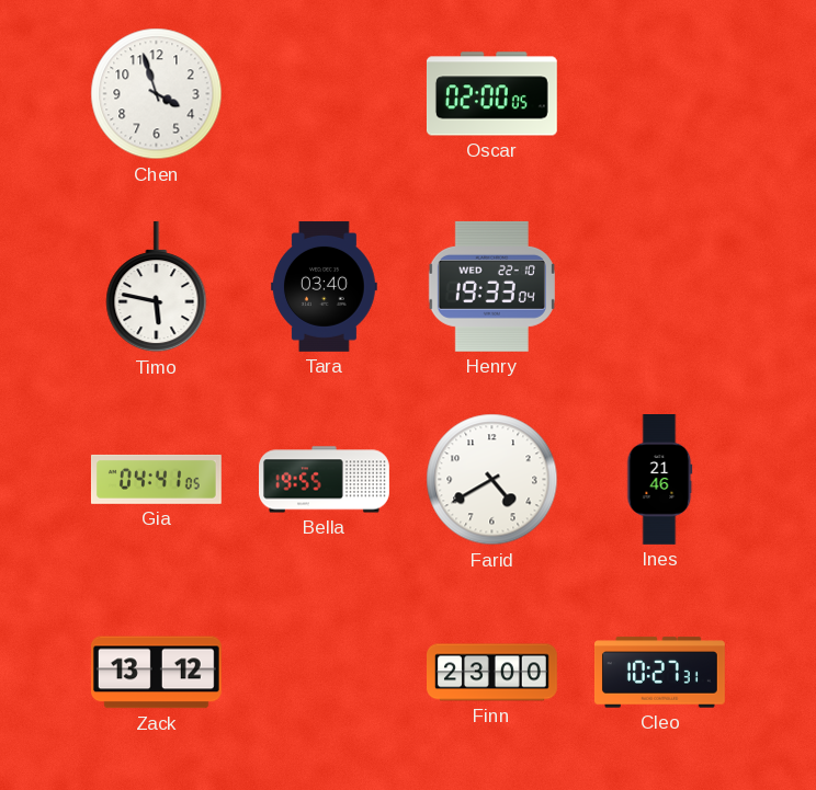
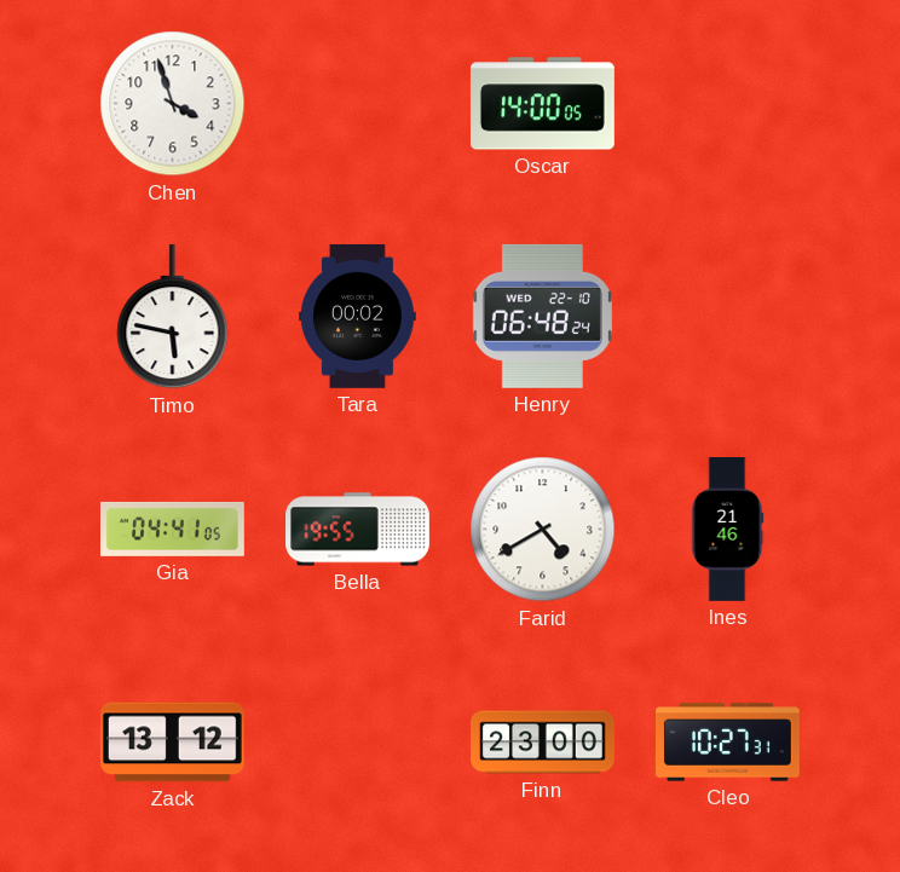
Oscar: 02:00 -> 14:00
Tara: 03:40 -> 00:02
Henry: 19:33 -> 06:48
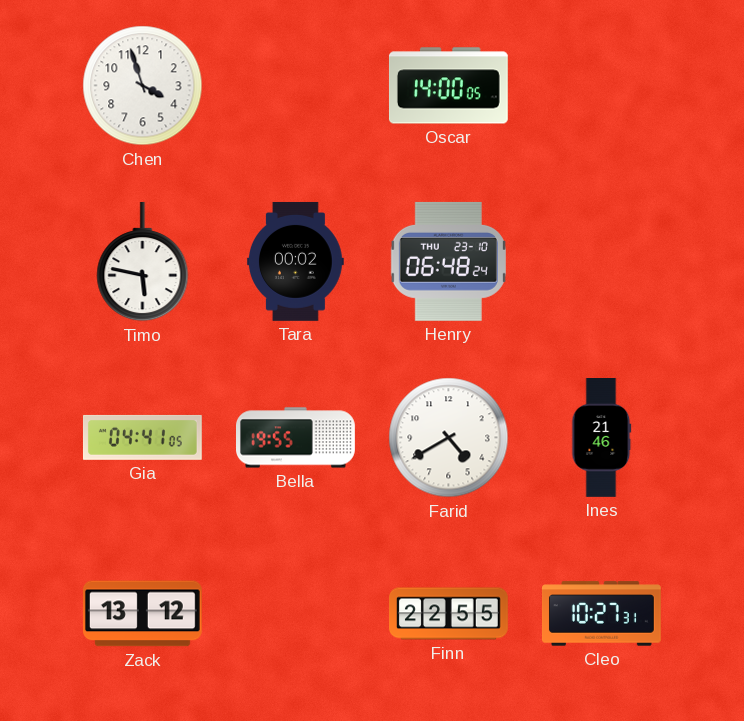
Henry date: WED 22-10 -> THU 23-10
Finn: 23:00 -> 22:55
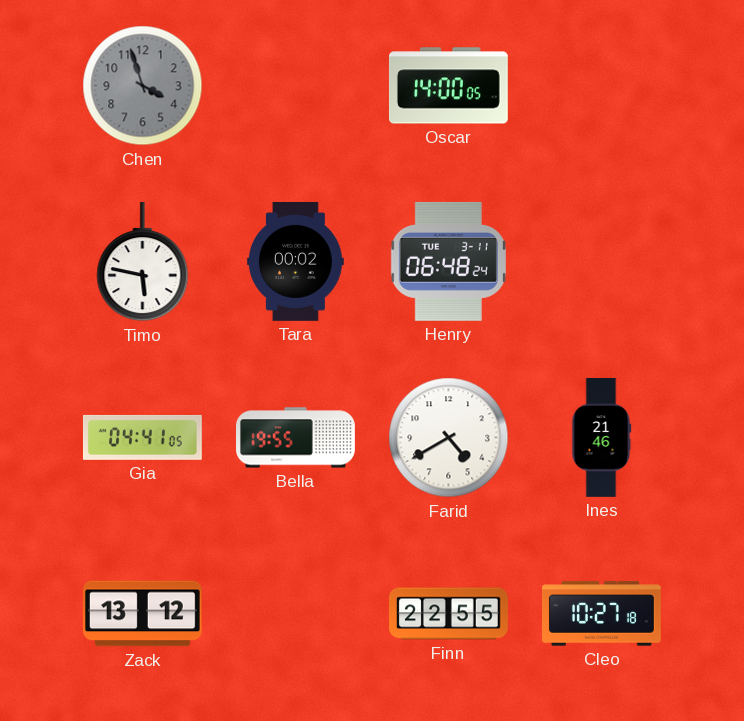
Chen dial: white -> grey
Henry date: THU 23-10 -> TUE 3-11
Cleo: 10:27:31 -> 10:27:18
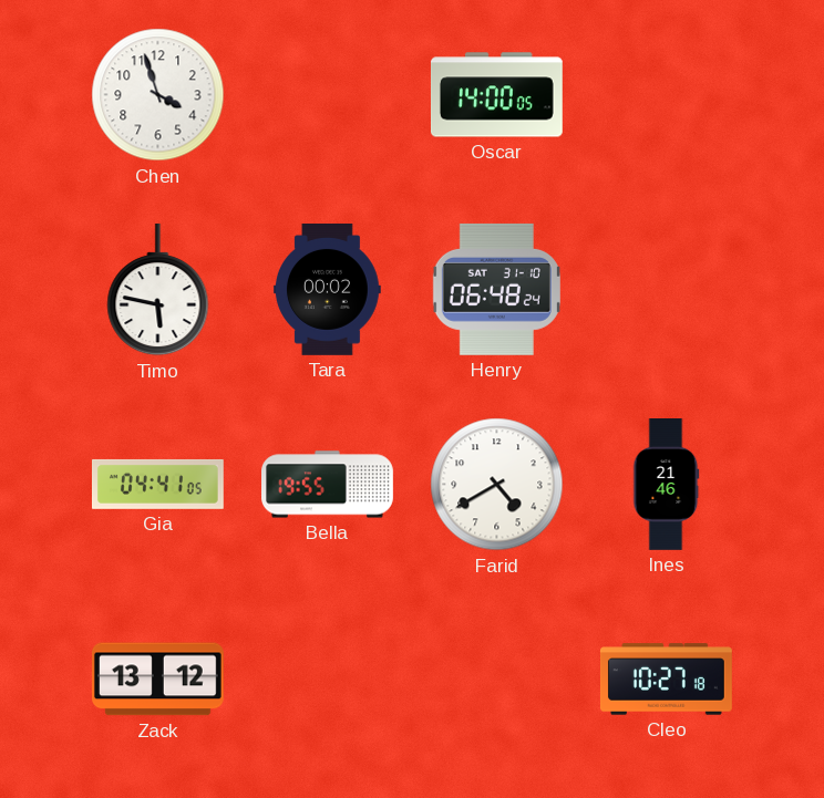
Chen dial: grey -> white
Henry date: TUE 3-11 -> SAT 31-10
Finn: 22:55 -> none
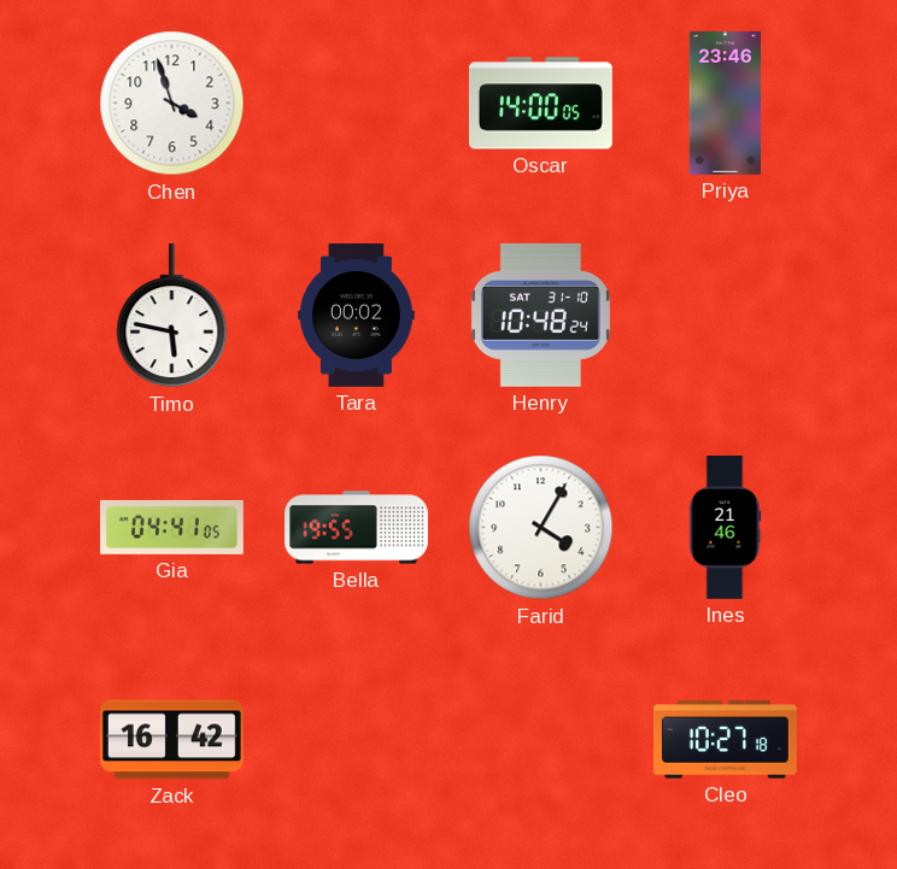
Priya: none -> 23:46
Henry: 06:48 -> 10:48
Farid: 4:40 -> 4:05
Zack: 13:12 -> 16:42
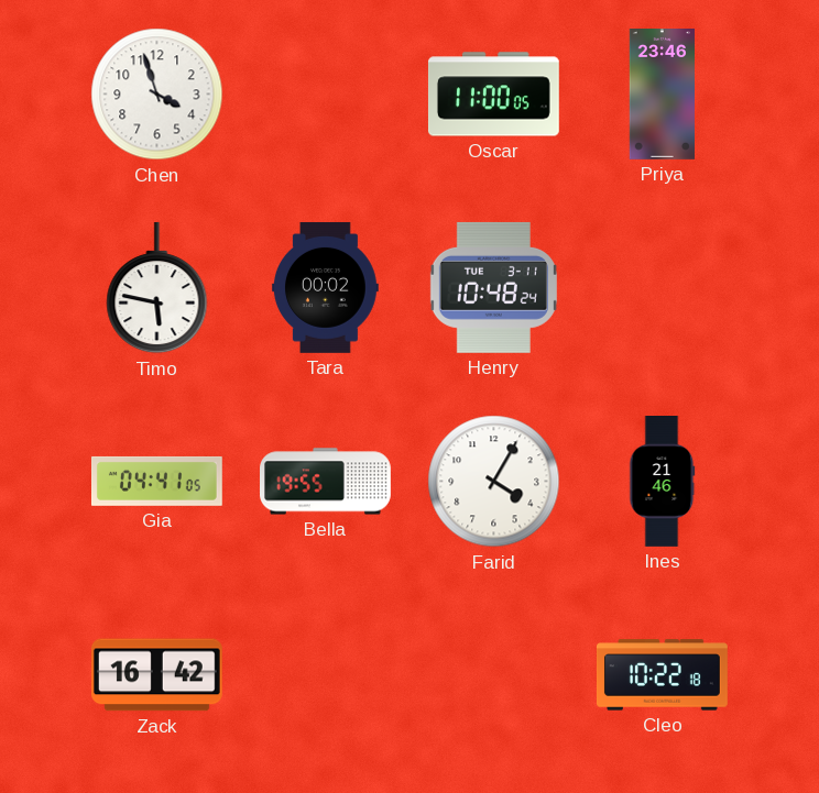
Oscar: 14:00 -> 11:00
Henry date: SAT 31-10 -> TUE 3-11
Cleo: 10:27 -> 10:22
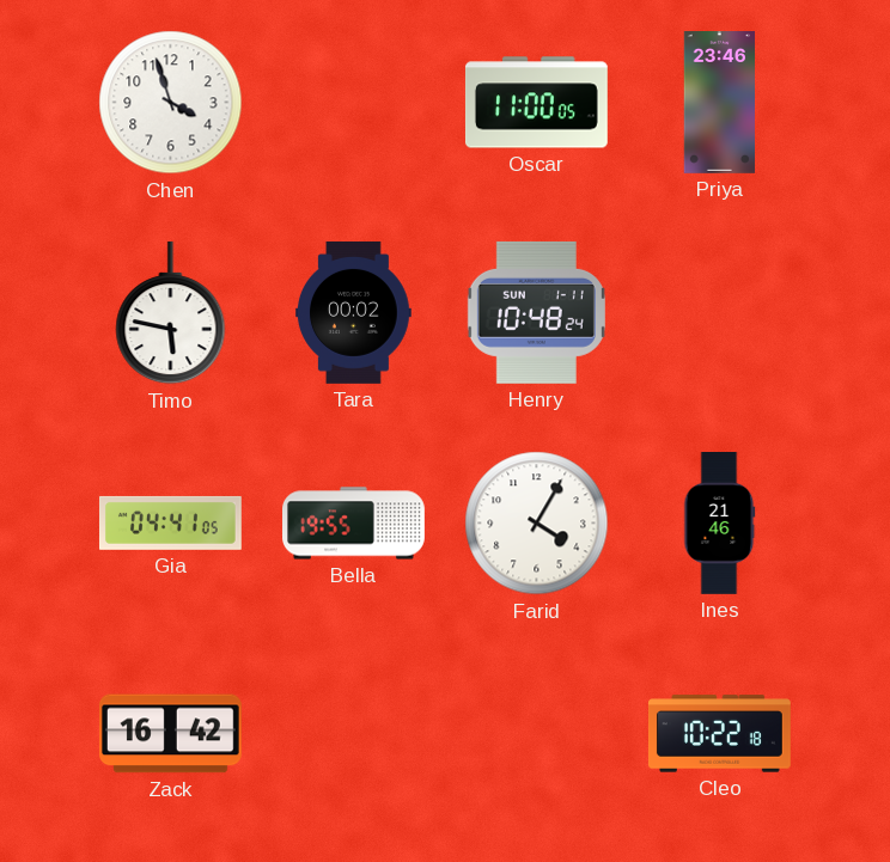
Henry date: TUE 3-11 -> SUN 1-11
